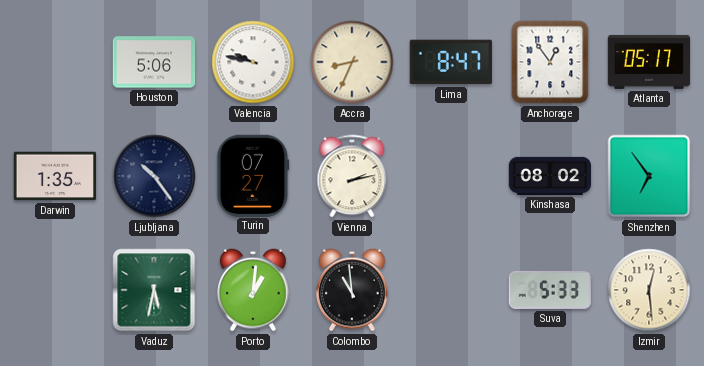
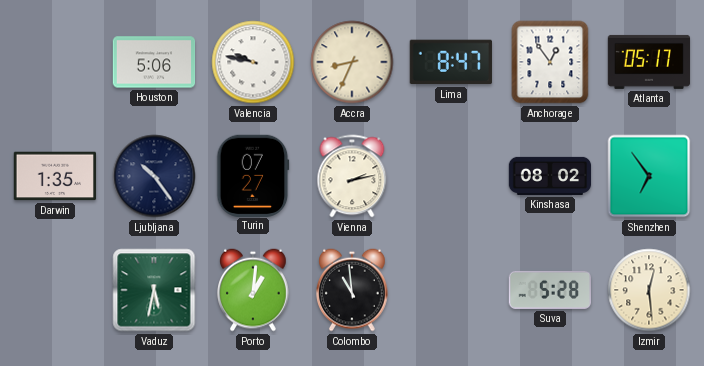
Suva: 5:33 -> 5:28
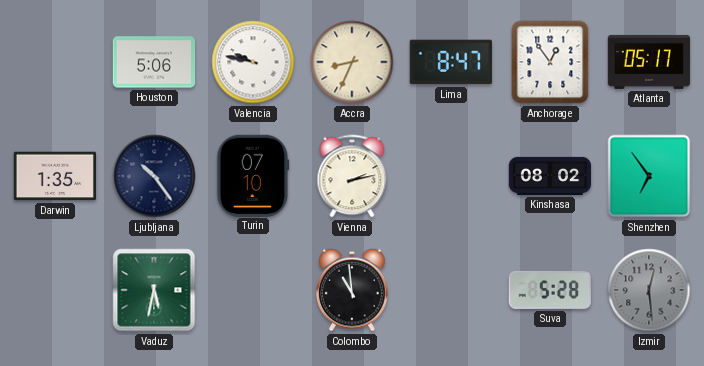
Turin: 07:27 -> 07:10
Porto: 1:01 -> none
Izmir dial: cream -> grey
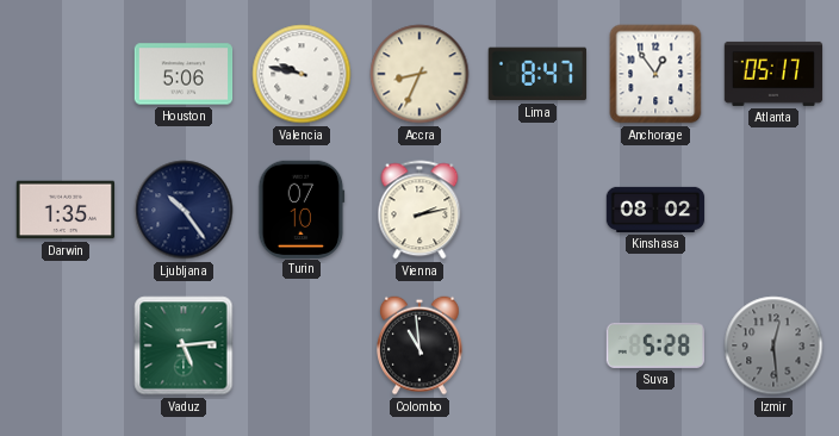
Shenzhen: 6:54 -> none
Vaduz: 5:32 -> 5:14
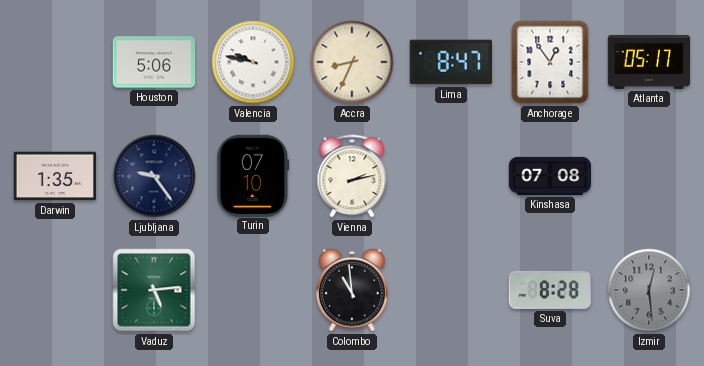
Ljubljana: 10:24 -> 9:24
Kinshasa: 08:02 -> 07:08
Suva: 5:28 -> 8:28
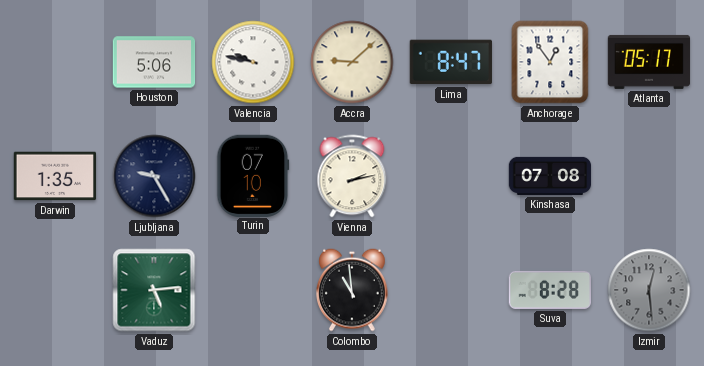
Accra: 8:34 -> 9:08
Ljubljana: 9:24 -> 9:25
